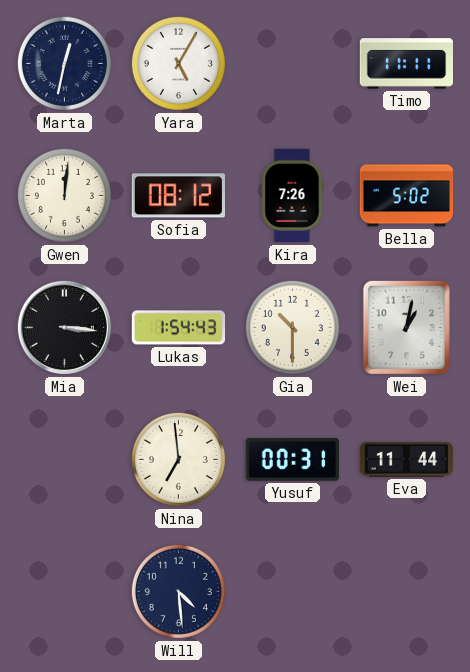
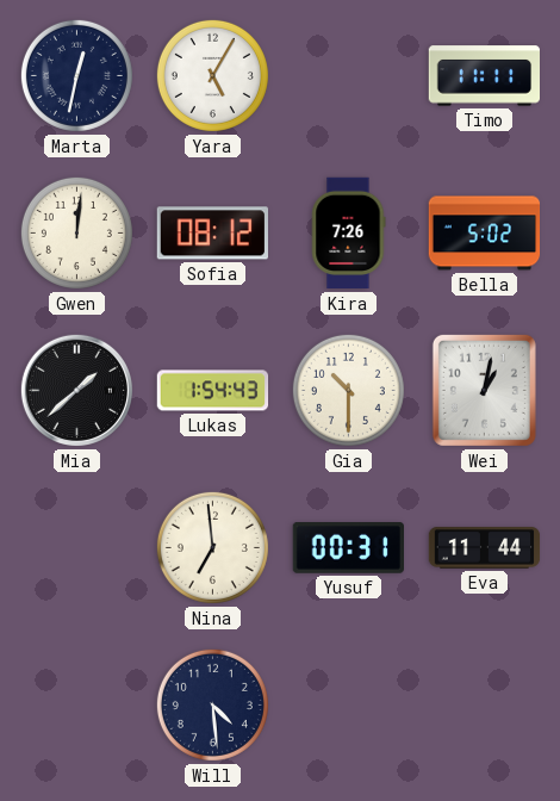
Mia: 3:16 -> 1:38
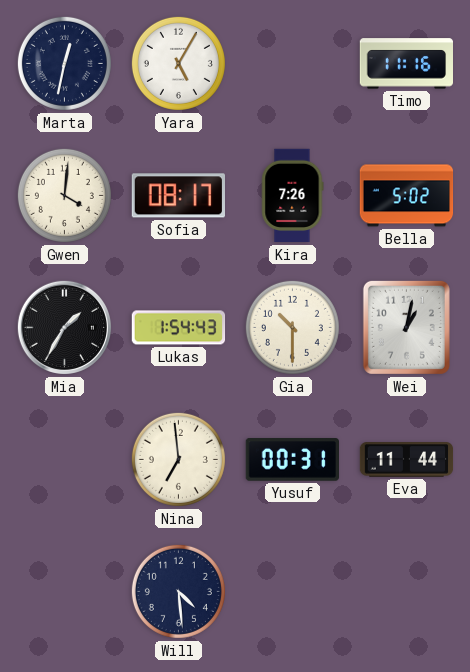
Timo: 11:11 -> 11:16
Gwen: 12:01 -> 4:01
Sofia: 08:12 -> 08:17
Mia: 1:38 -> 1:35
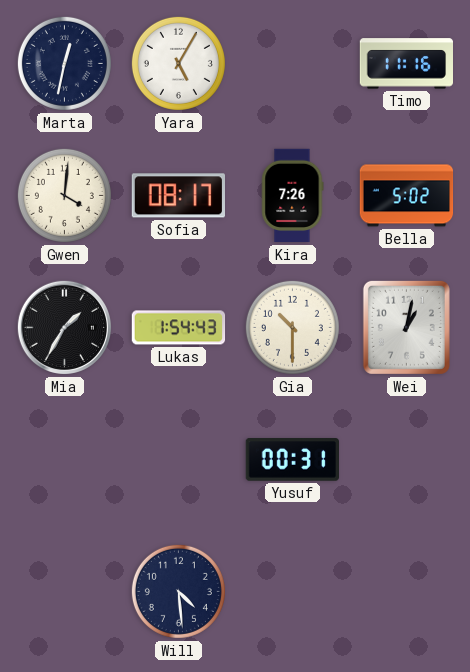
Nina: 6:59 -> none
Eva: 11:44 -> none
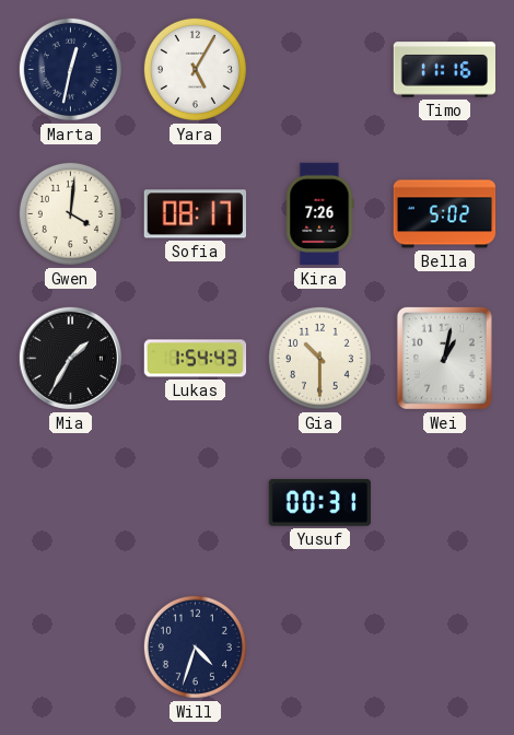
Will: 4:29 -> 4:33
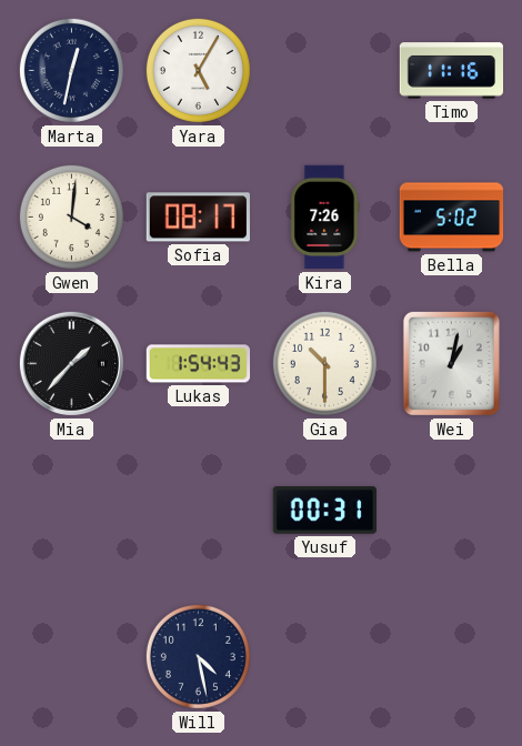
Mia: 1:35 -> 1:37
Will: 4:33 -> 4:28
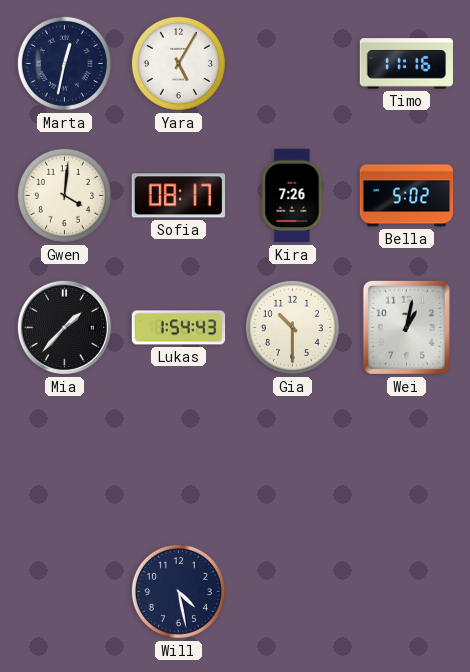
Yusuf: 00:31 -> none
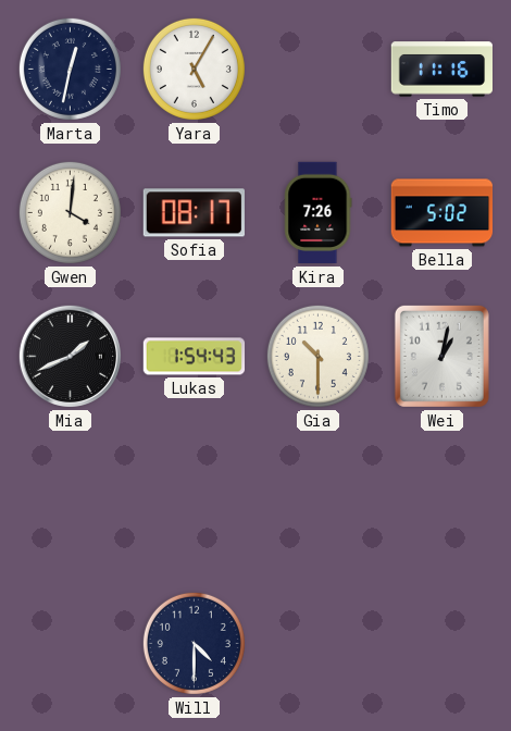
Mia: 1:37 -> 1:41
Will: 4:28 -> 4:30
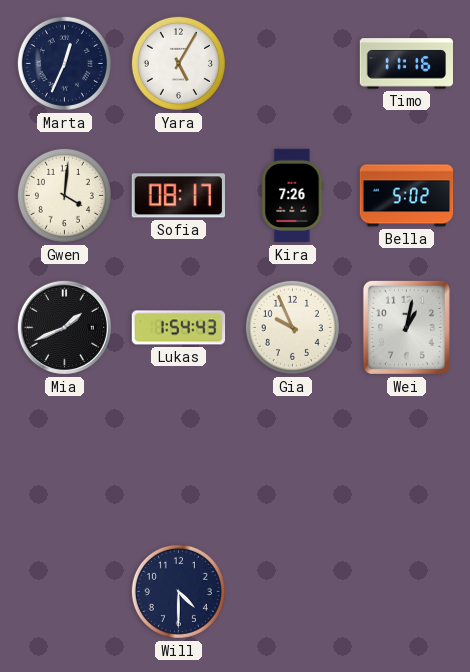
Marta: 12:32 -> 12:34
Gia: 10:30 -> 9:56
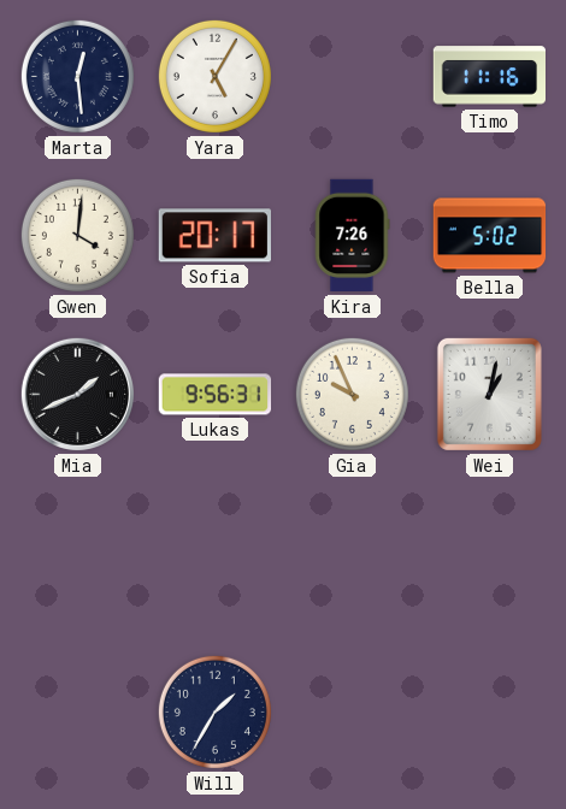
Marta: 12:34 -> 12:29
Sofia: 08:17 -> 20:17
Lukas: 1:54 -> 9:56
Will: 4:30 -> 1:35
